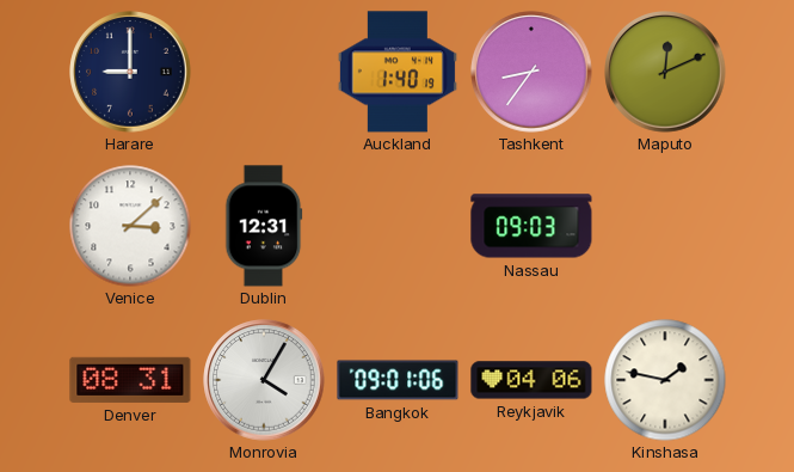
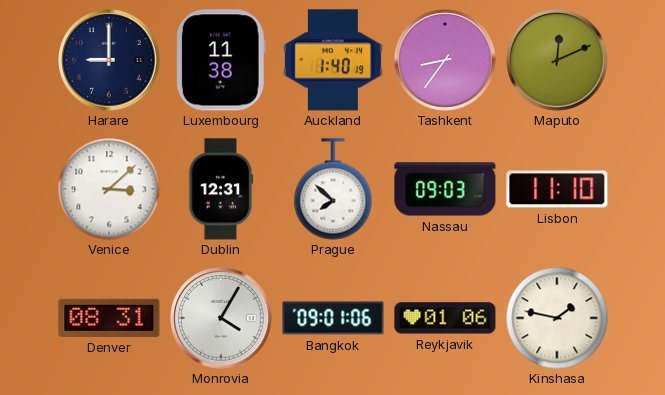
Luxembourg: none -> 11:38
Prague: none -> 7:52
Lisbon: none -> 11:10
Reykjavik: 04:06 -> 01:06
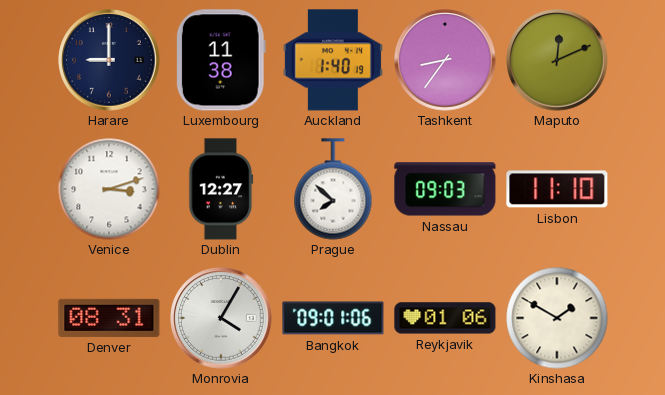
Venice: 3:08 -> 3:12
Dublin: 12:31 -> 12:27
Kinshasa: 1:47 -> 1:50
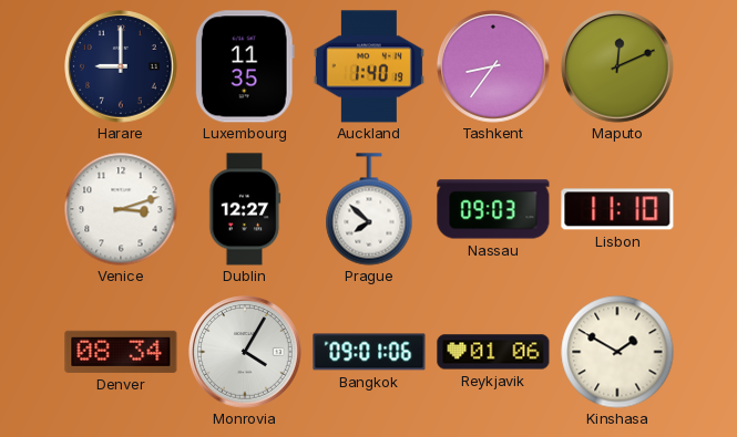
Luxembourg: 11:38 -> 11:35
Denver: 08:31 -> 08:34
